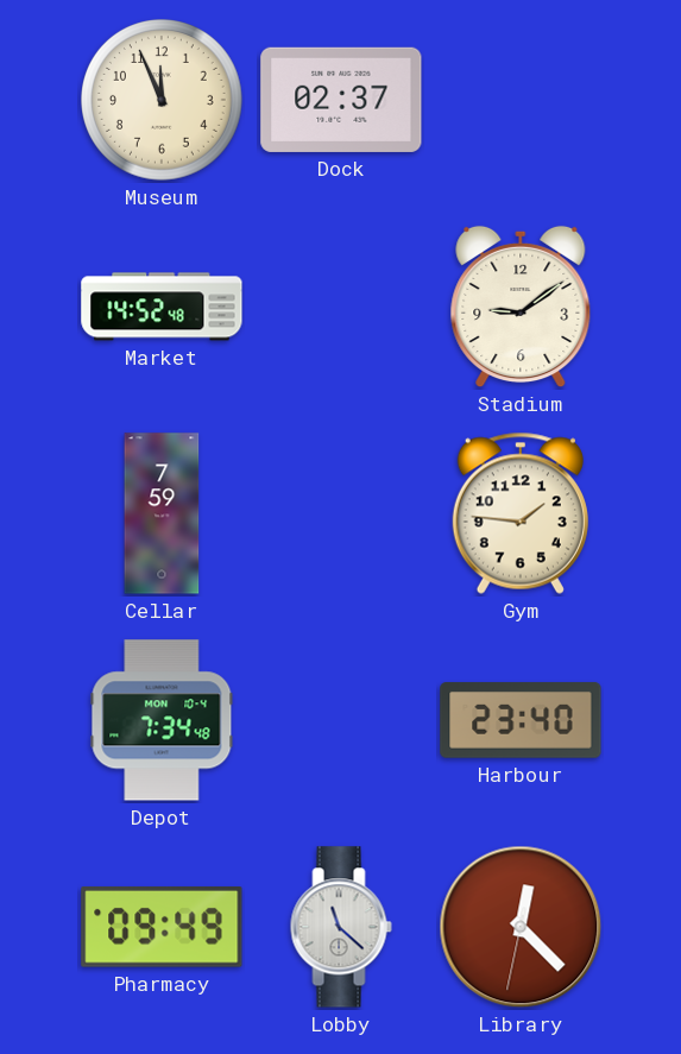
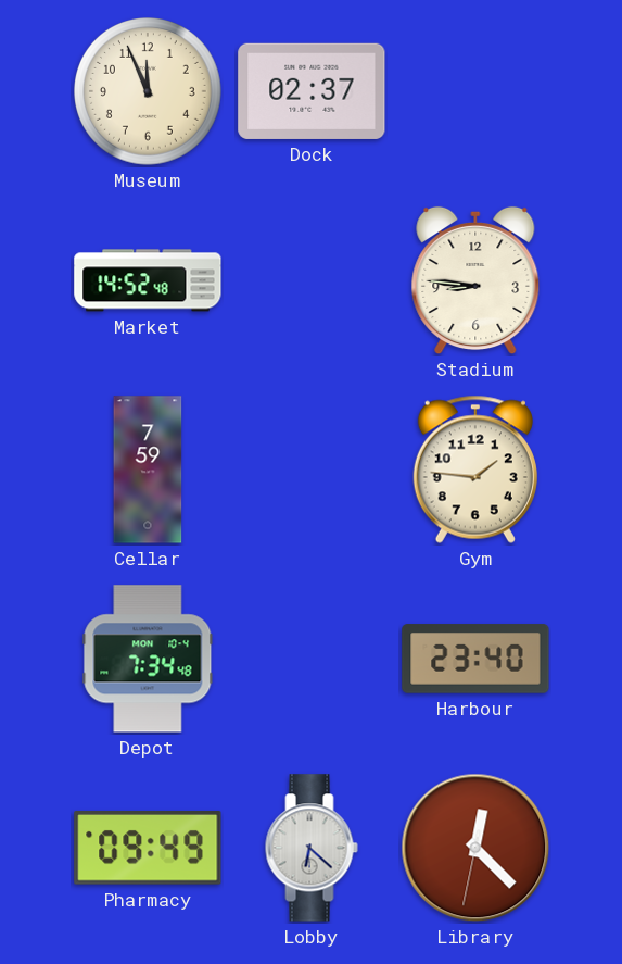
Stadium: 9:09 -> 8:46
Lobby: 11:22 -> 6:22
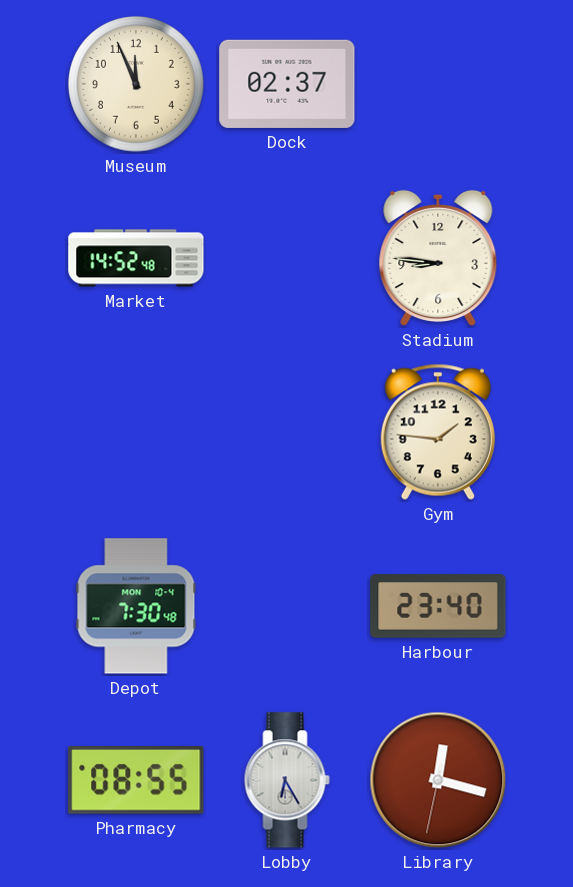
Cellar: 7:59 -> none
Depot: 7:34 -> 7:30
Pharmacy: 09:49 -> 08:55
Lobby: 6:22 -> 6:25
Library: 12:22 -> 12:17
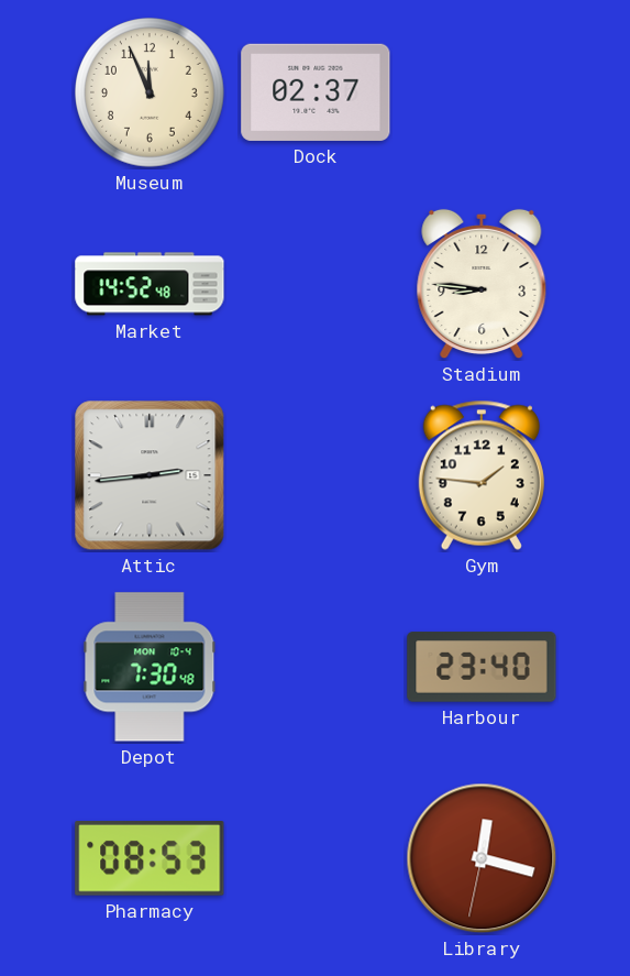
Attic: none -> 2:44
Pharmacy: 08:55 -> 08:53
Lobby: 6:25 -> none
